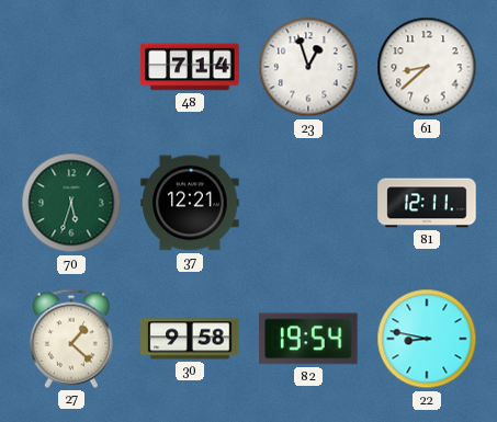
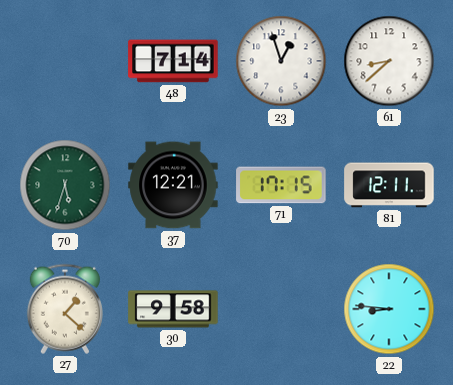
71: none -> 17:15
82: 19:54 -> none
22: 8:47 -> 8:46
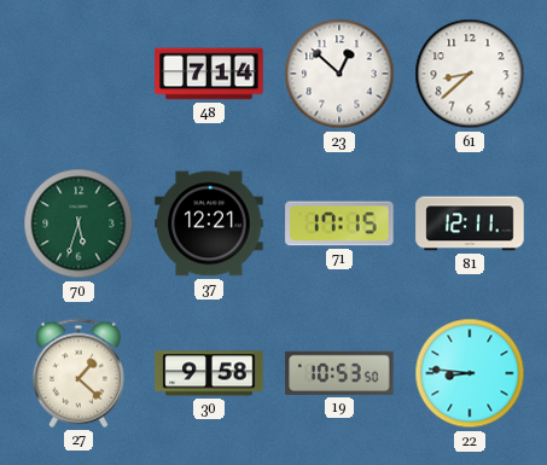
23: 12:57 -> 12:52
19: none -> 10:53
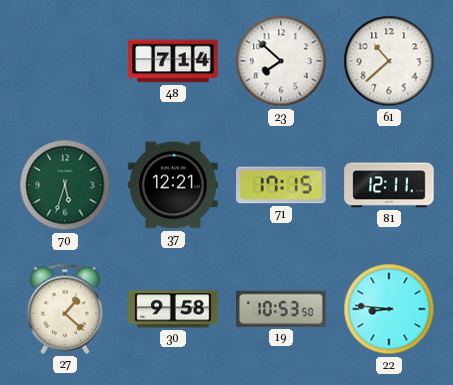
23: 12:52 -> 7:52
61: 8:38 -> 10:38
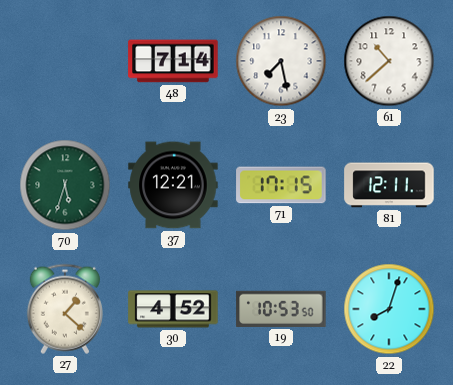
23: 7:52 -> 7:28
30: 9:58 -> 4:52
22: 8:46 -> 8:03
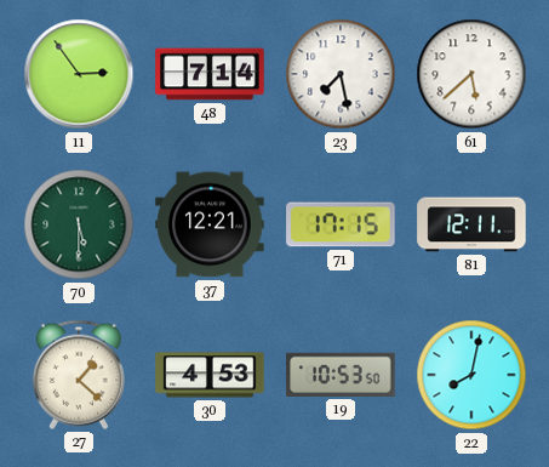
11: none -> 2:54
61: 10:38 -> 5:38
70: 5:33 -> 5:30
30: 4:52 -> 4:53
22: 8:03 -> 8:02
